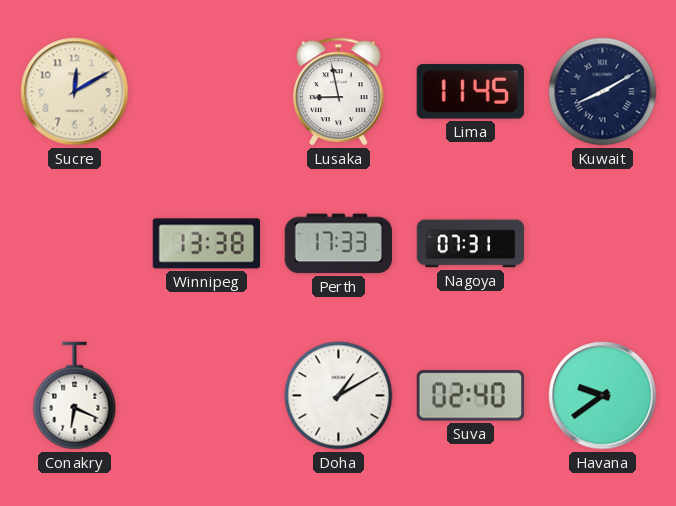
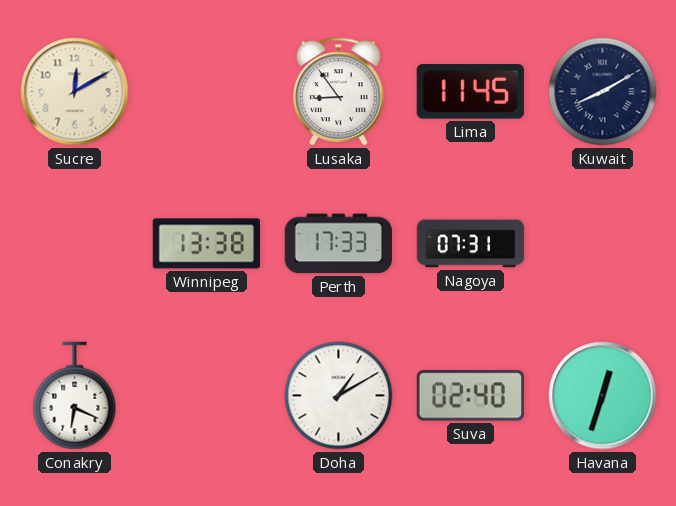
Lusaka: 8:58 -> 8:54
Havana: 9:39 -> 12:33
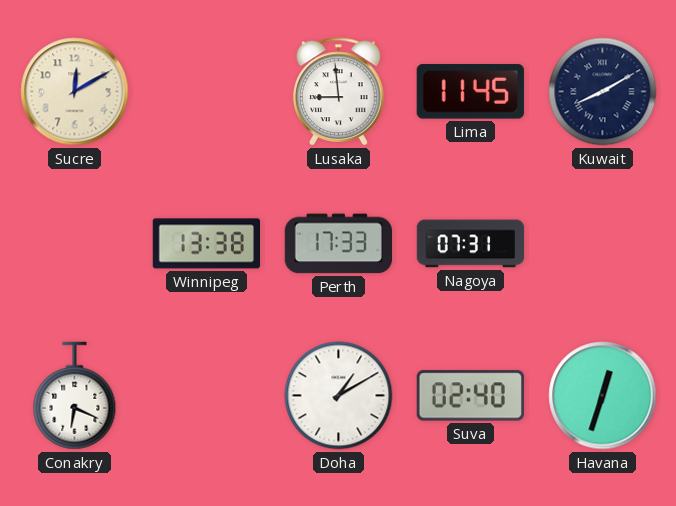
Lusaka: 8:54 -> 8:59
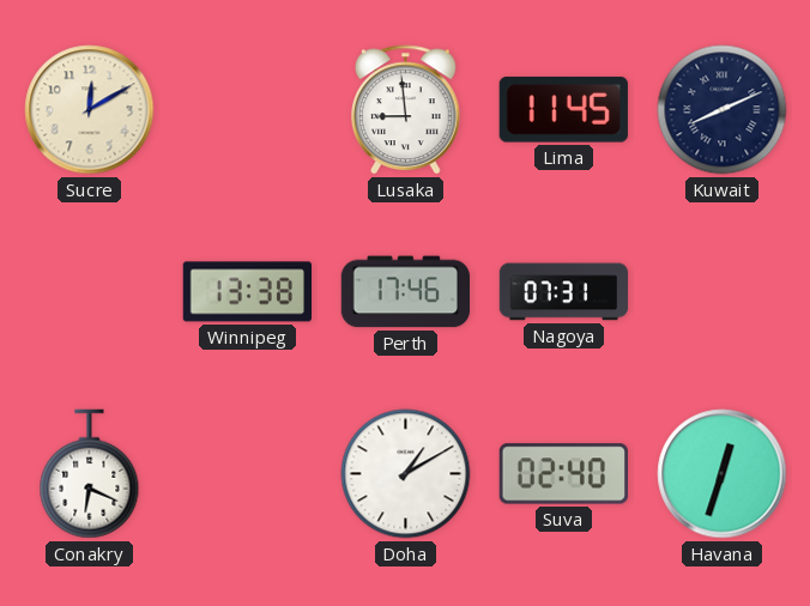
Kuwait: 8:10 -> 8:11
Perth: 17:33 -> 17:46
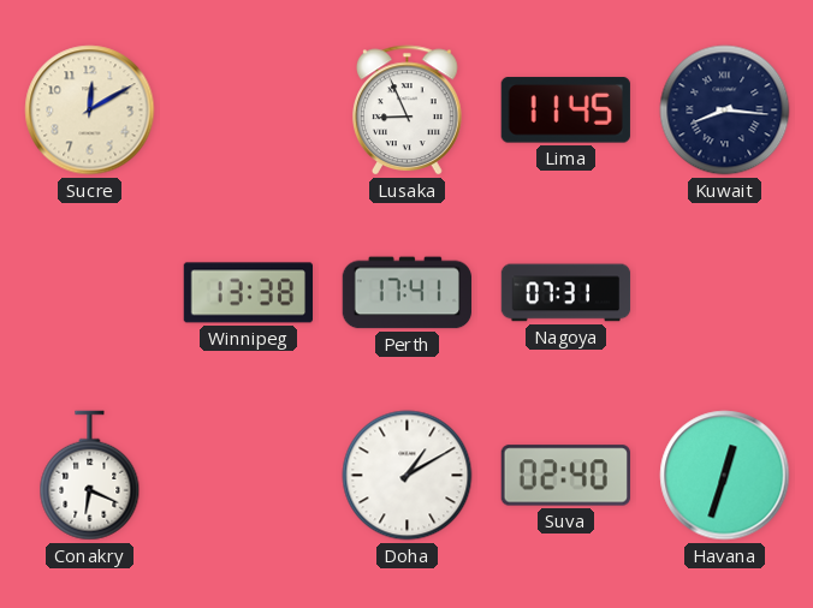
Lusaka: 8:59 -> 8:56
Kuwait: 8:11 -> 8:16
Perth: 17:46 -> 17:41
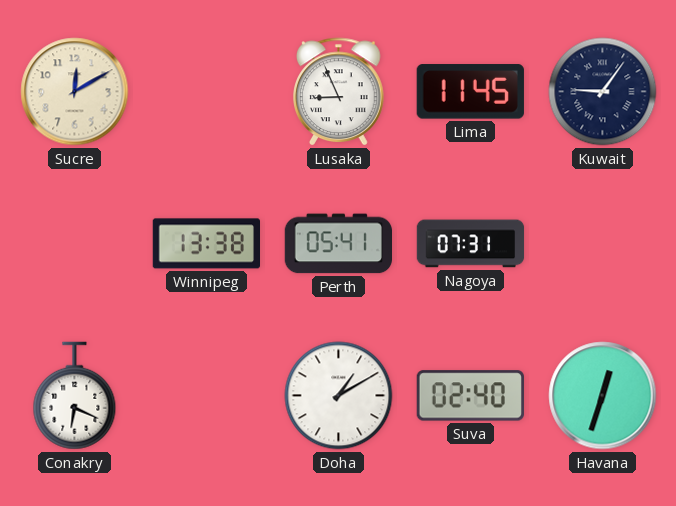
Kuwait: 8:16 -> 9:06
Perth: 17:41 -> 05:41
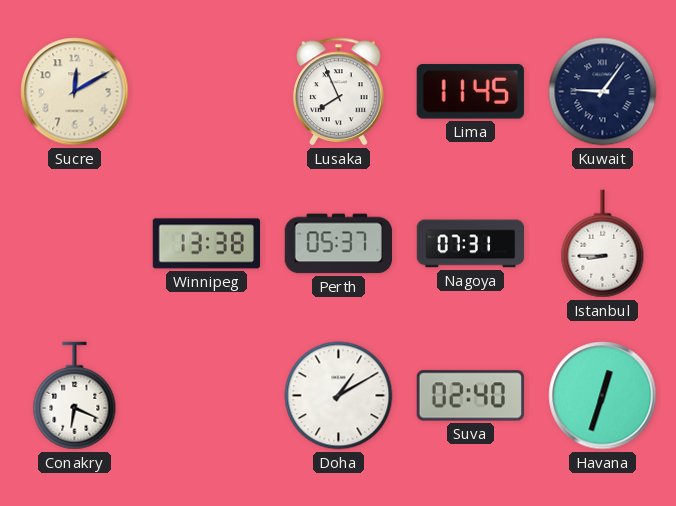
Lusaka: 8:56 -> 7:56
Perth: 05:41 -> 05:37
Istanbul: none -> 8:45
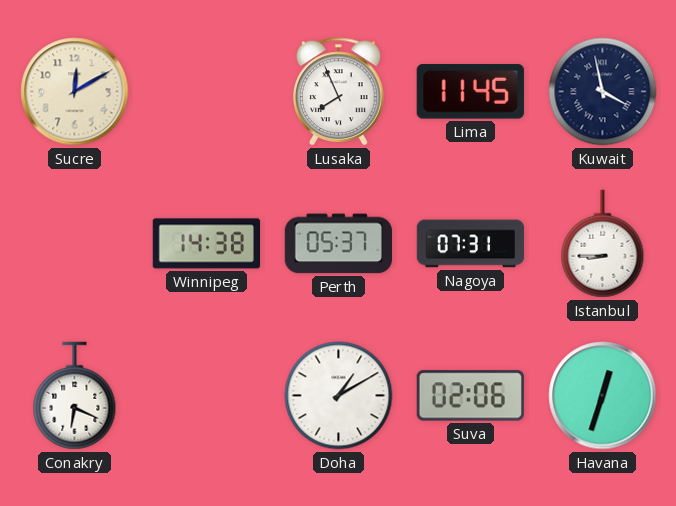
Kuwait: 9:06 -> 3:58
Winnipeg: 13:38 -> 14:38
Suva: 02:40 -> 02:06
